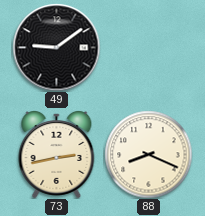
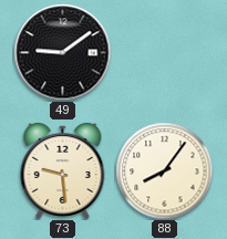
73: 2:43 -> 9:29
88: 8:19 -> 8:06
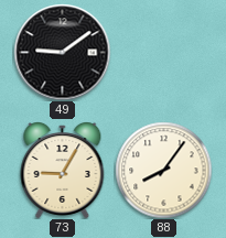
73: 9:29 -> 9:05
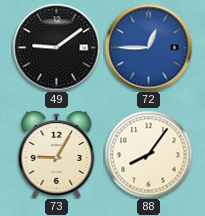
72: none -> 12:45
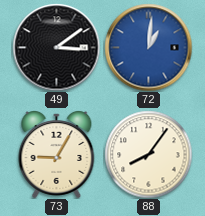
49: 9:09 -> 3:09
72: 12:45 -> 1:01
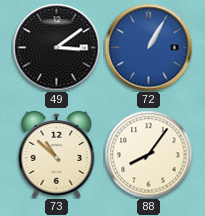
72: 1:01 -> 1:05
73: 9:05 -> 10:52
